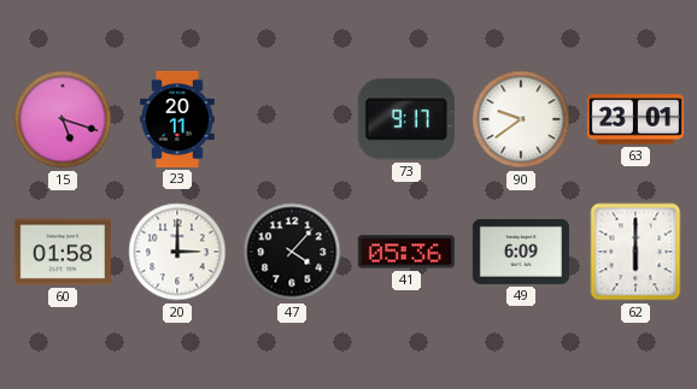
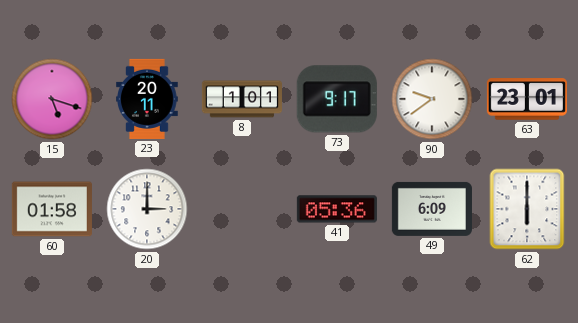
8: none -> 1:01
47: 4:07 -> none
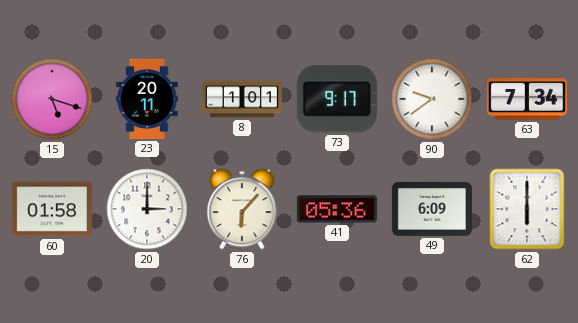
63: 23:01 -> 7:34
76: none -> 6:07
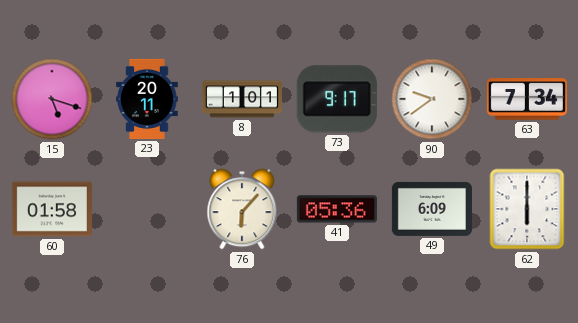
20: 3:00 -> none
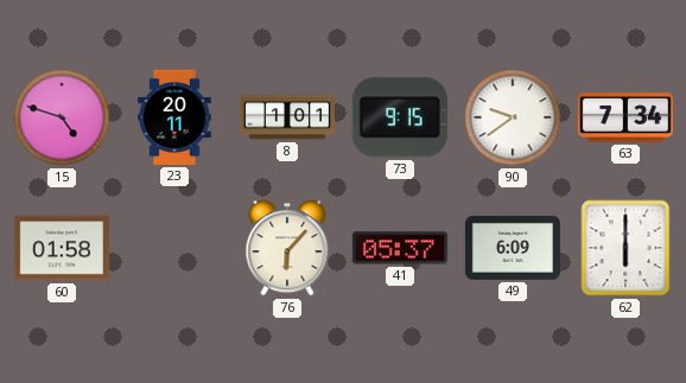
15: 5:18 -> 4:48
73: 9:17 -> 9:15
41: 05:36 -> 05:37
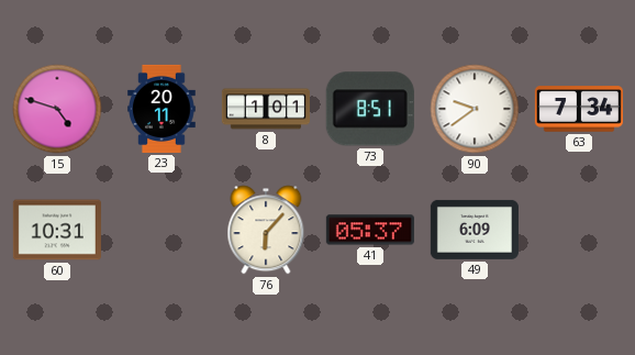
73: 9:15 -> 8:51
60: 01:58 -> 10:31
62: 6:00 -> none
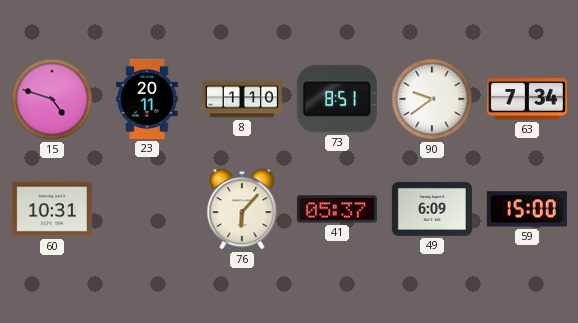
8: 1:01 -> 1:10
59: none -> 15:00
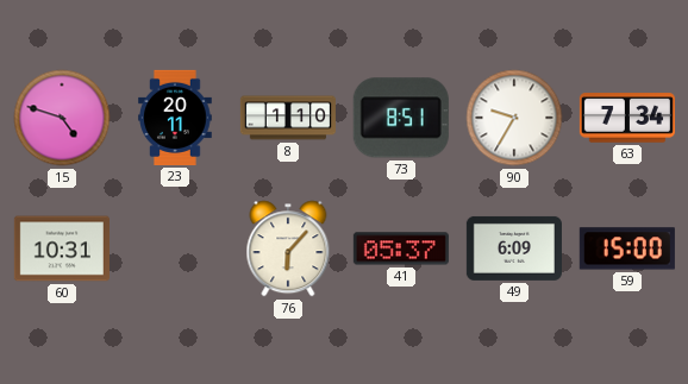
90: 9:39 -> 9:35
